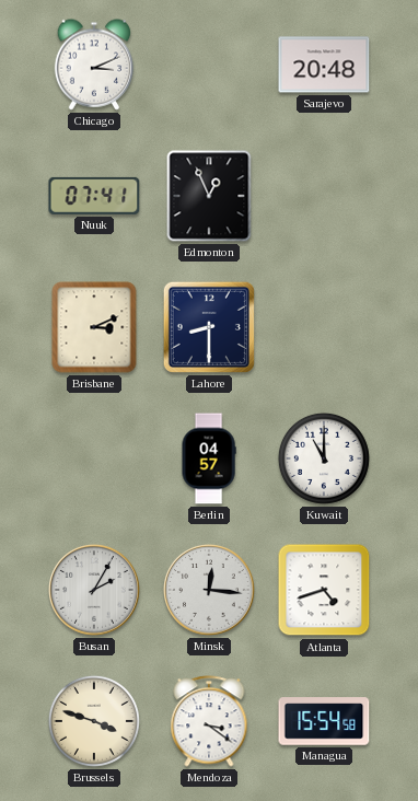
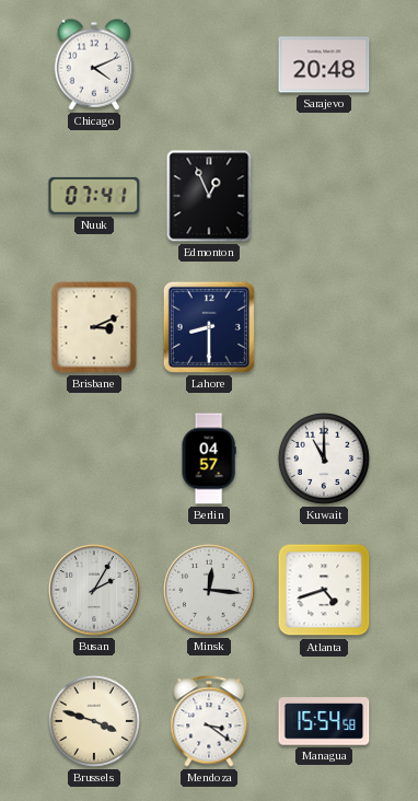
Chicago: 3:11 -> 4:11
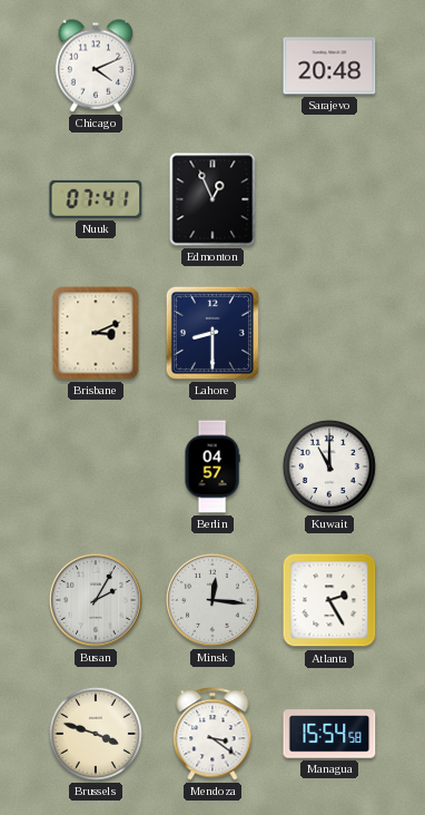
Atlanta: 4:42 -> 2:25
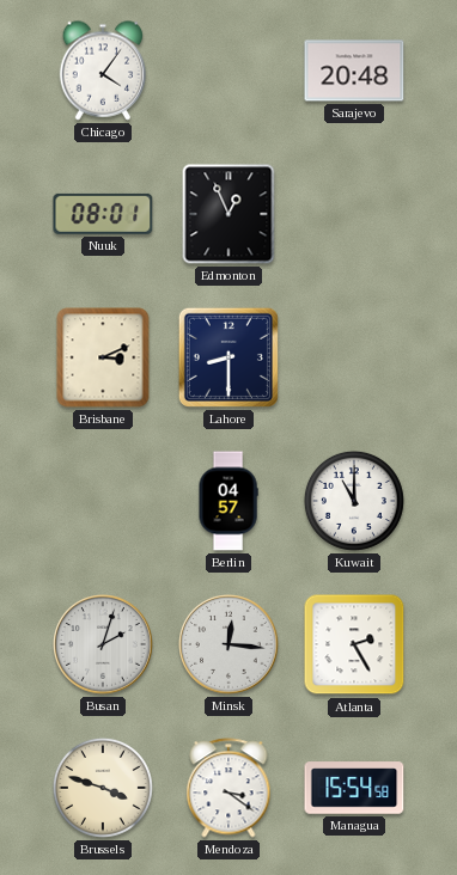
Chicago: 4:11 -> 4:06
Nuuk: 07:41 -> 08:01
Busan: 2:05 -> 2:03
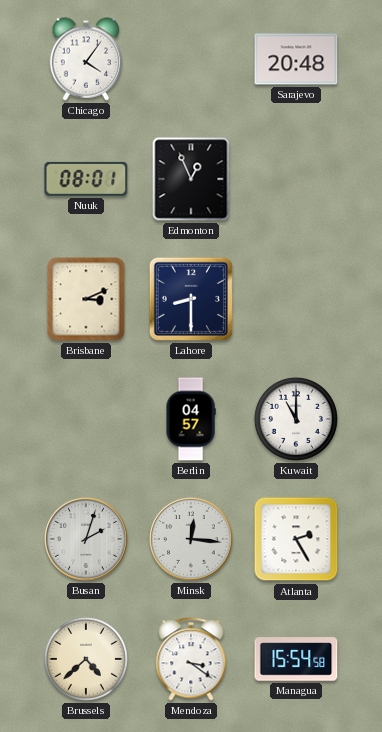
Brussels: 3:48 -> 4:38
